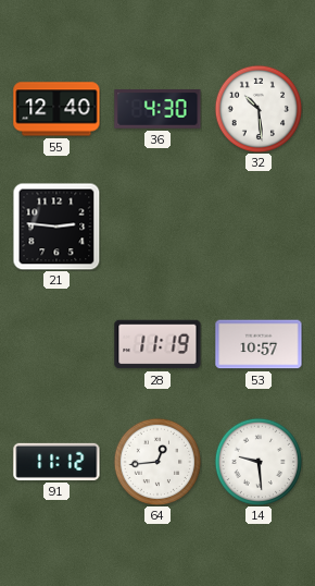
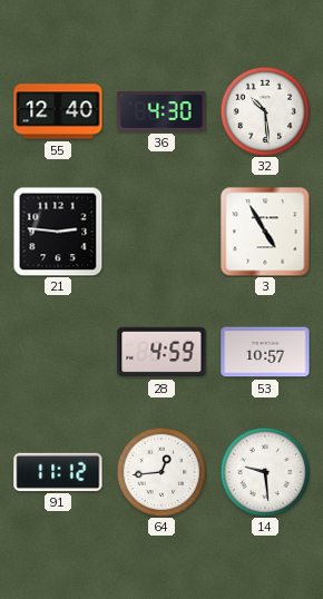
3: none -> 4:55
28: 11:19 -> 4:59
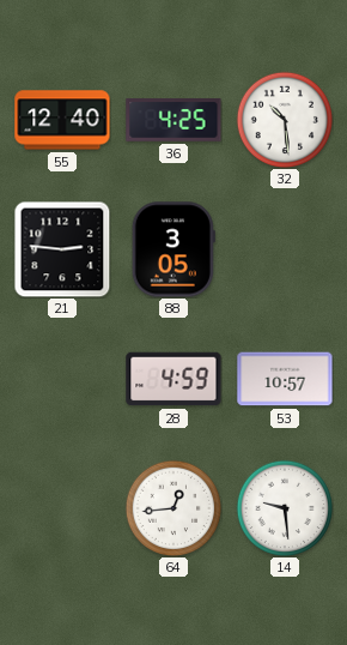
36: 4:30 -> 4:25
88: none -> 3:05
3: 4:55 -> none
91: 11:12 -> none
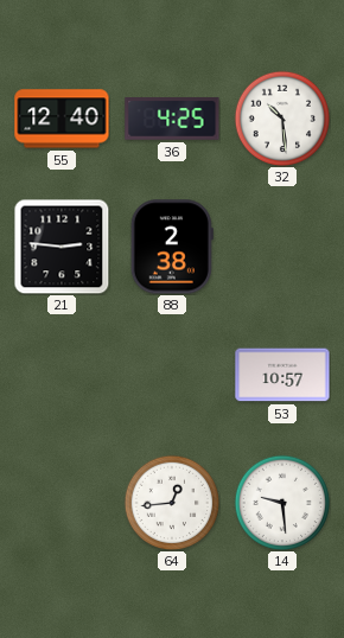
88: 3:05 -> 2:38
28: 4:59 -> none
